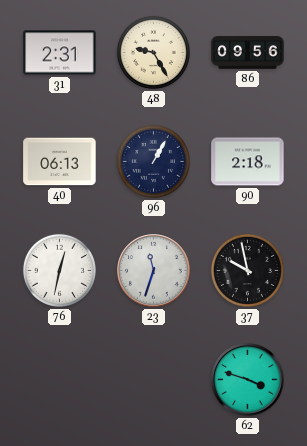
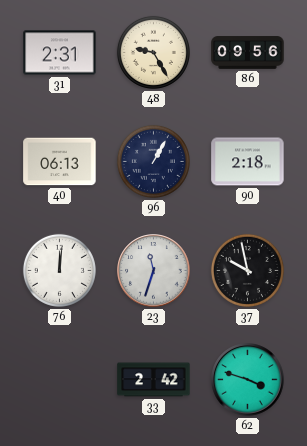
76: 12:32 -> 12:01
33: none -> 2:42
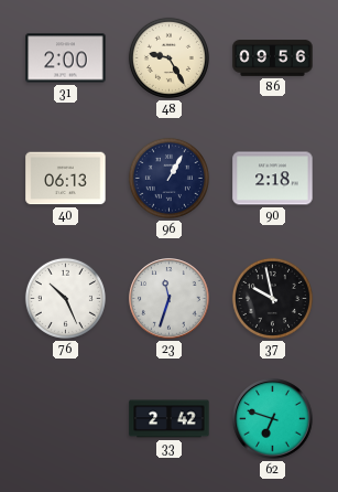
31: 2:31 -> 2:00
76: 12:01 -> 10:26
62: 3:48 -> 6:48
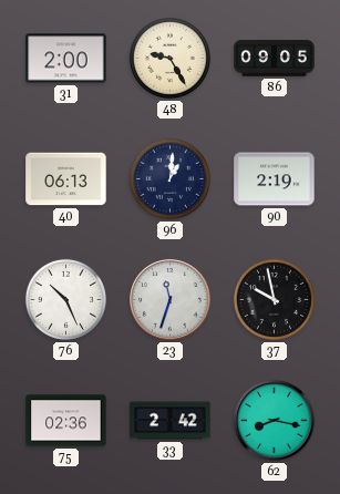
86: 09:56 -> 09:05
96: 1:05 -> 1:01
90: 2:18 -> 2:19
75: none -> 02:36
62: 6:48 -> 8:17
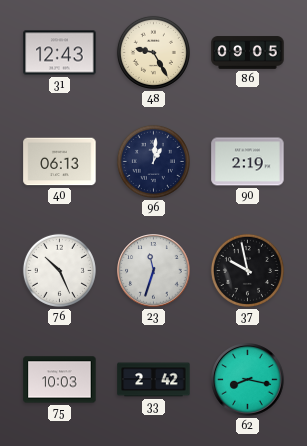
31: 2:00 -> 12:43
75: 02:36 -> 10:03
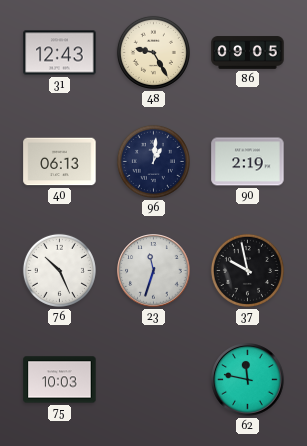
33: 2:42 -> none
62: 8:17 -> 11:47
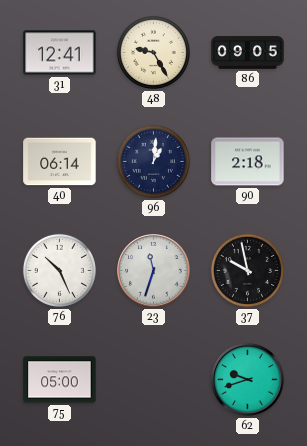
31: 12:43 -> 12:41
40: 06:13 -> 06:14
90: 2:19 -> 2:18
75: 10:03 -> 05:00
62: 11:47 -> 9:42
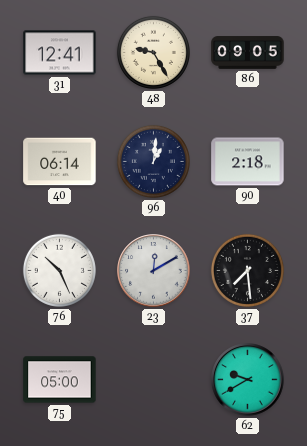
23: 11:33 -> 12:10
37: 9:58 -> 7:29
62: 9:42 -> 9:40
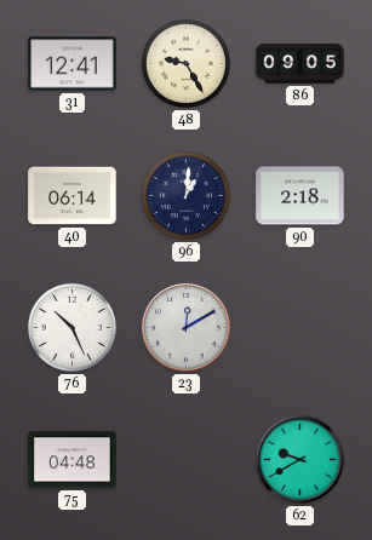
37: 7:29 -> none
75: 05:00 -> 04:48
